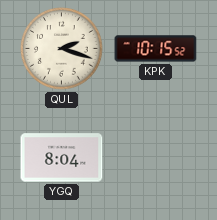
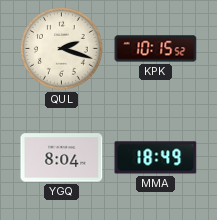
MMA: none -> 18:49
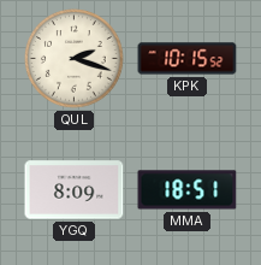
YGQ: 8:04 -> 8:09
MMA: 18:49 -> 18:51
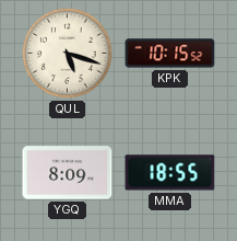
QUL: 2:18 -> 5:18
MMA: 18:51 -> 18:55
